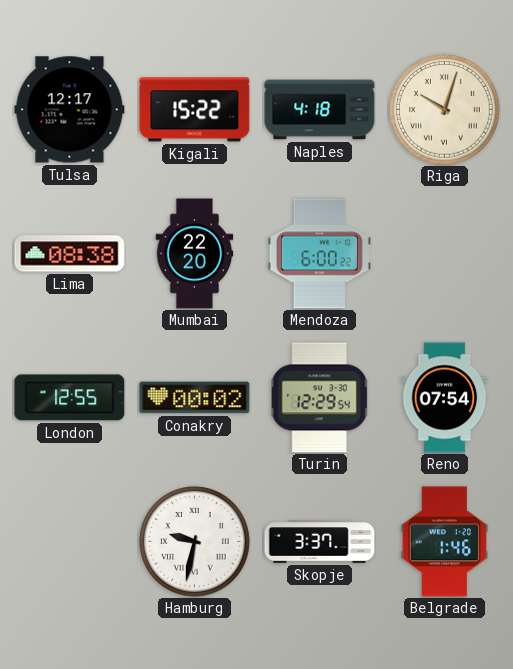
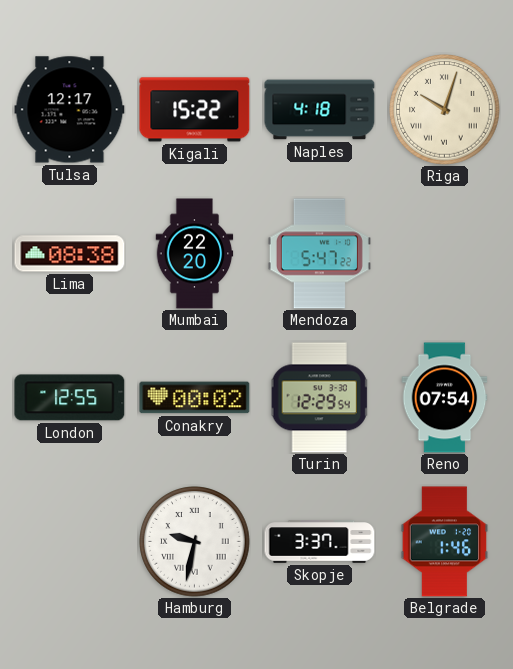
Mendoza: 6:00 -> 5:47
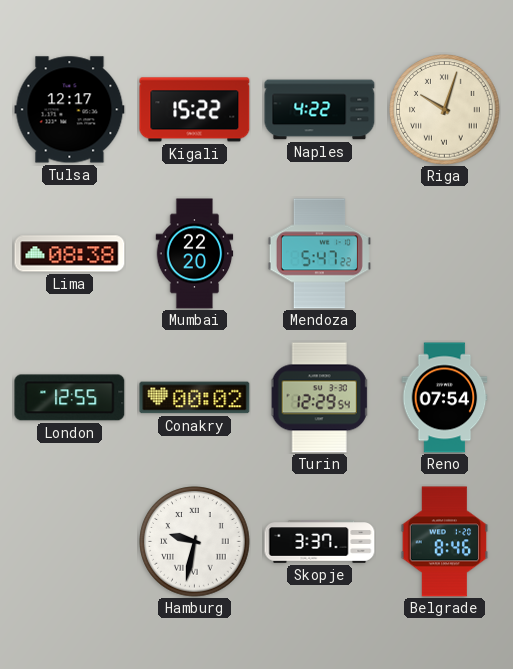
Naples: 4:18 -> 4:22
Belgrade: 1:46 -> 8:46
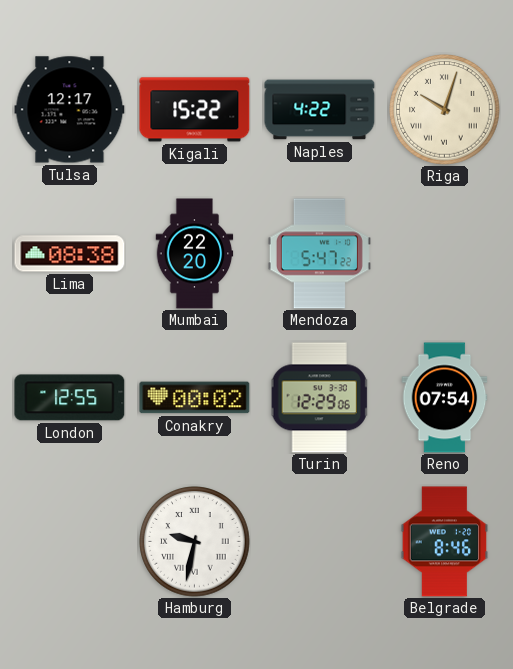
Turin: 12:29:54 -> 12:29:06
Skopje: 3:37 -> none
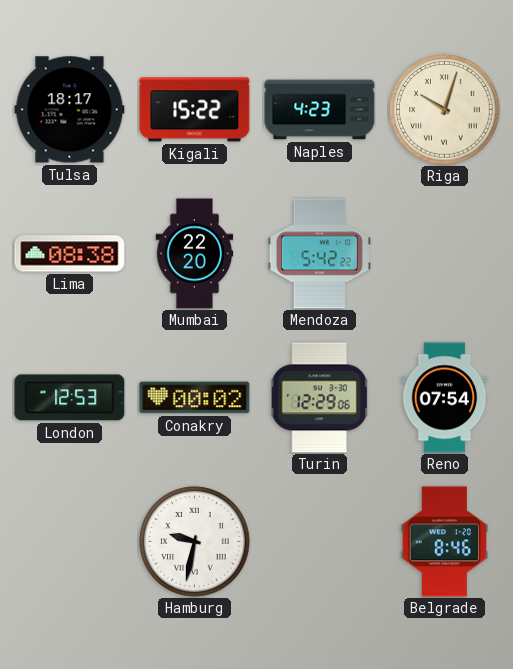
Tulsa: 12:17 -> 18:17
Naples: 4:22 -> 4:23
Mendoza: 5:47 -> 5:42
London: 12:55 -> 12:53
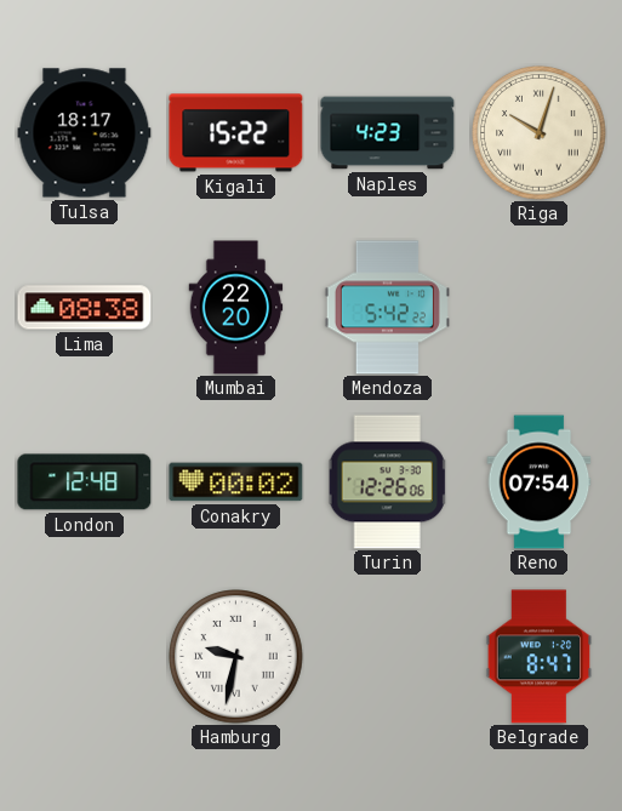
London: 12:53 -> 12:48
Turin: 12:29 -> 12:26
Belgrade: 8:46 -> 8:47
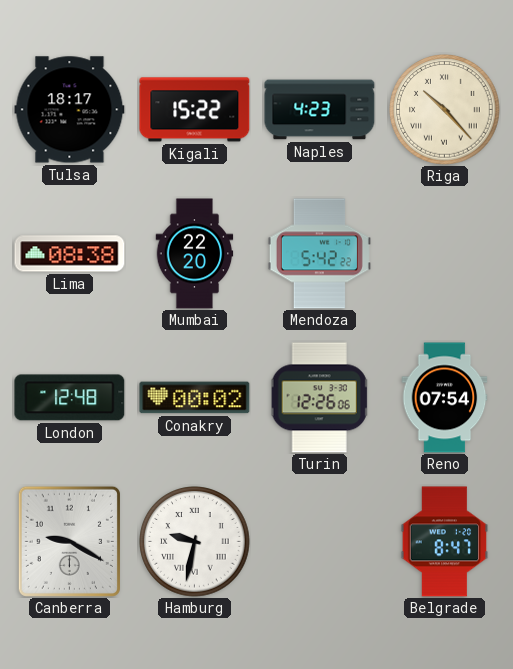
Riga: 10:03 -> 10:23
Canberra: none -> 9:20
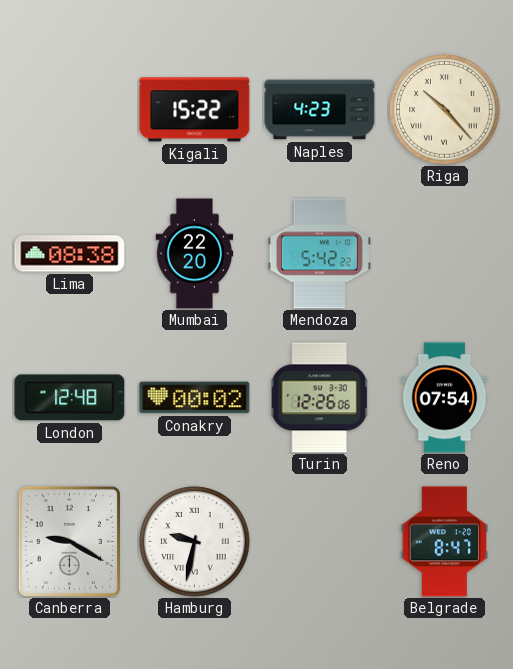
Tulsa: 18:17 -> none
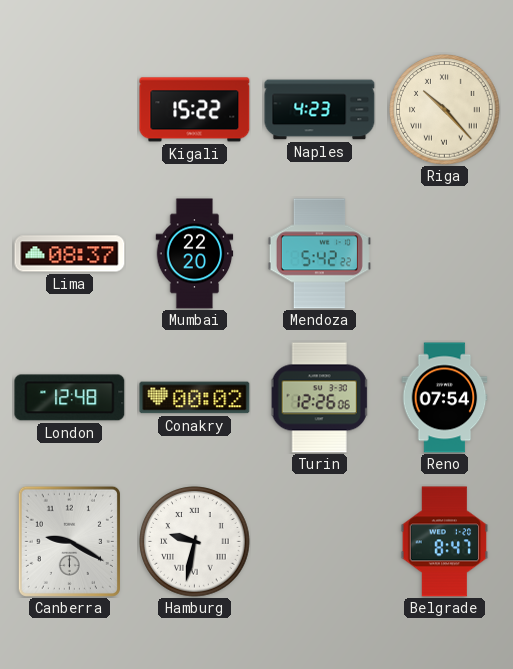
Lima: 08:38 -> 08:37
